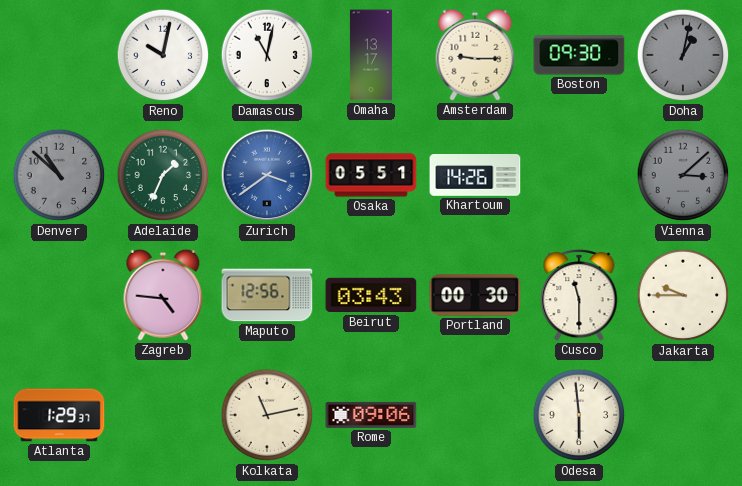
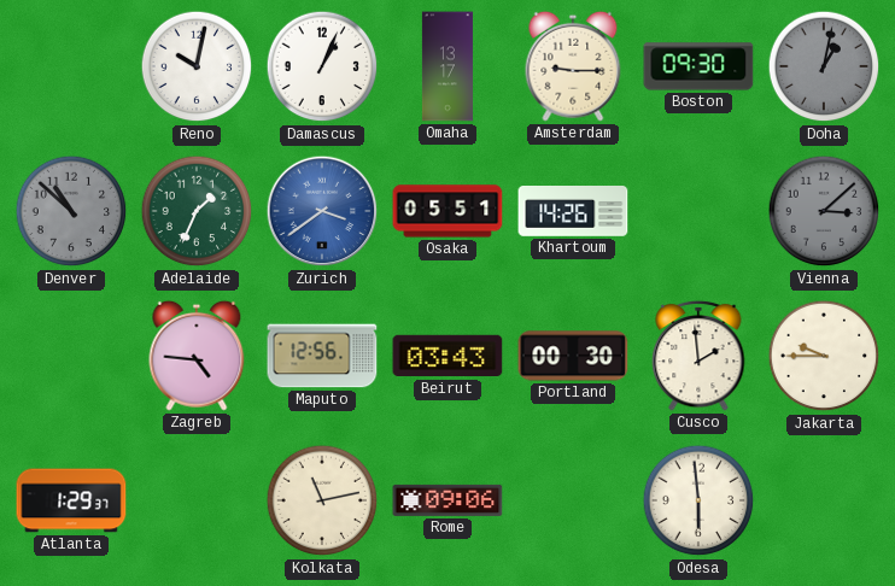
Damascus: 11:02 -> 1:04
Cusco: 11:30 -> 1:59
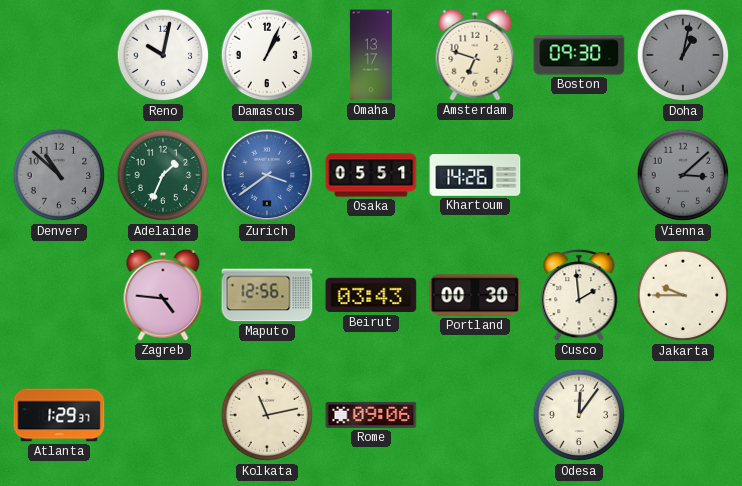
Amsterdam: 9:15 -> 6:48
Odesa: 5:59 -> 12:06
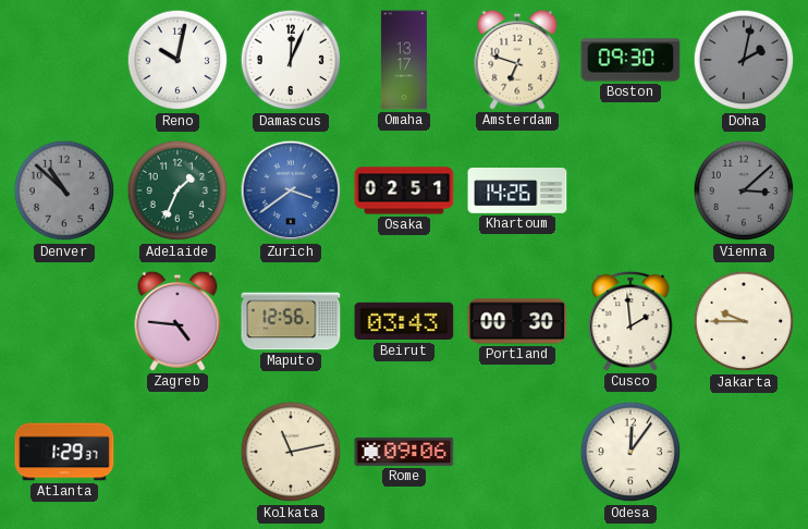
Damascus: 1:04 -> 12:04
Doha: 1:02 -> 2:02
Osaka: 05:51 -> 02:51
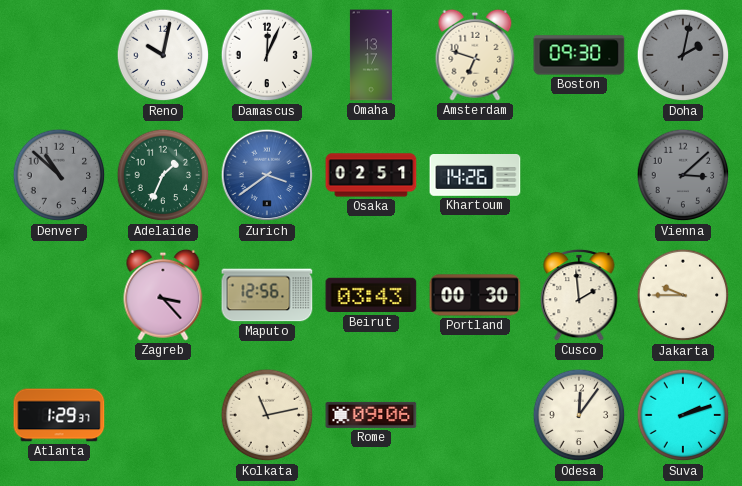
Zagreb: 4:46 -> 3:23
Suva: none -> 2:12
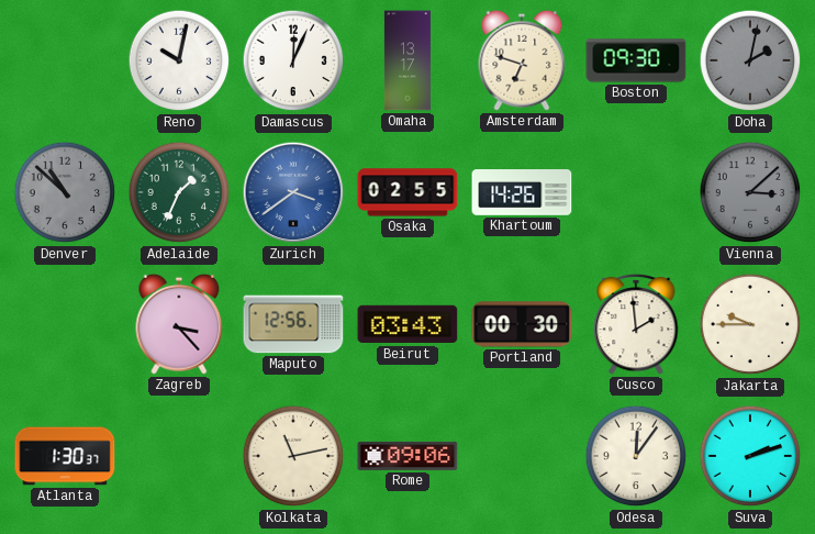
Osaka: 02:51 -> 02:55
Atlanta: 1:29 -> 1:30
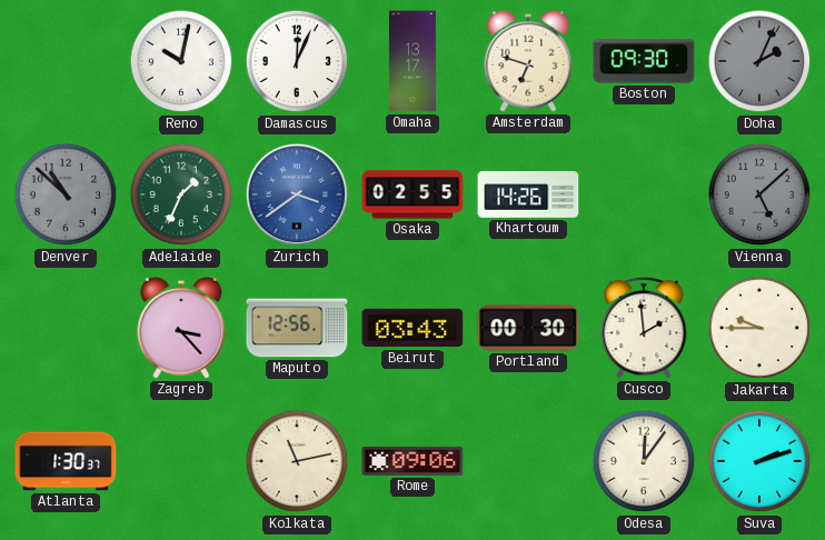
Doha: 2:02 -> 2:04
Vienna: 3:08 -> 5:08
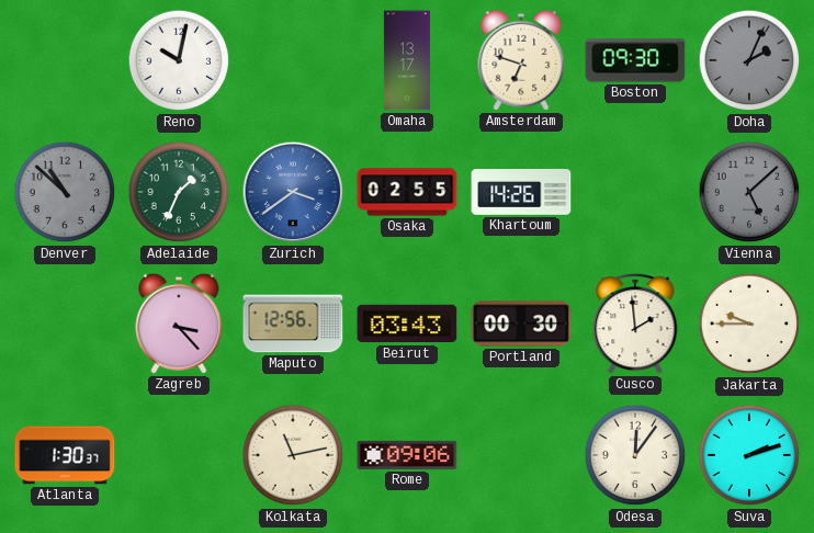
Damascus: 12:04 -> none
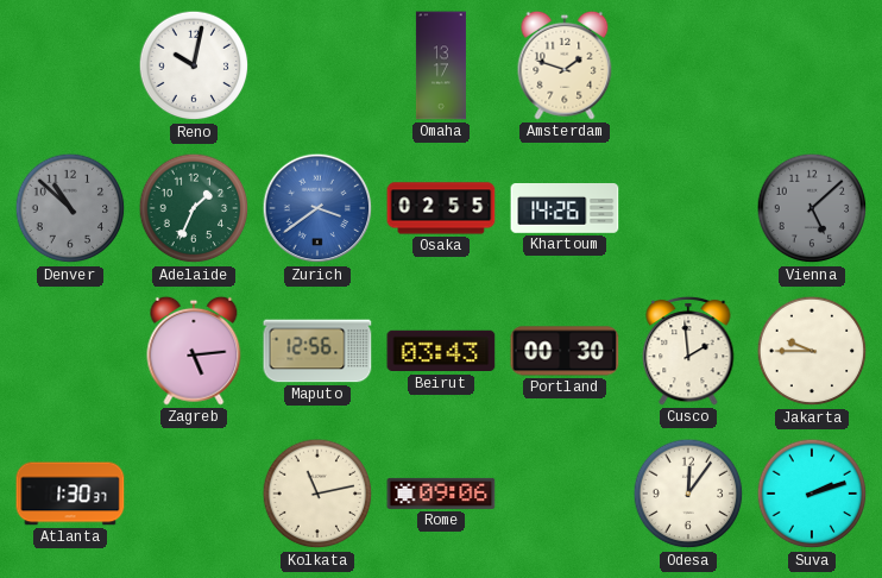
Amsterdam: 6:48 -> 1:48
Boston: 09:30 -> none
Doha: 2:04 -> none
Zagreb: 3:23 -> 5:14
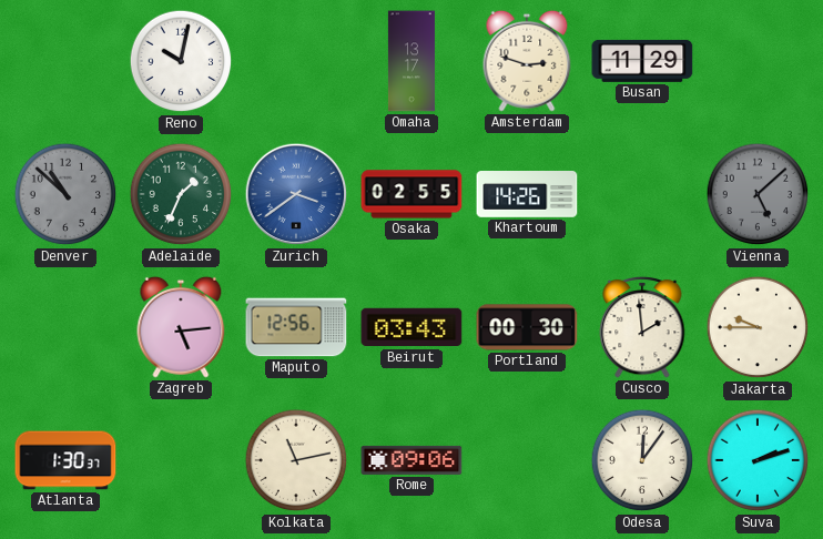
Amsterdam: 1:48 -> 2:48
Busan: none -> 11:29
